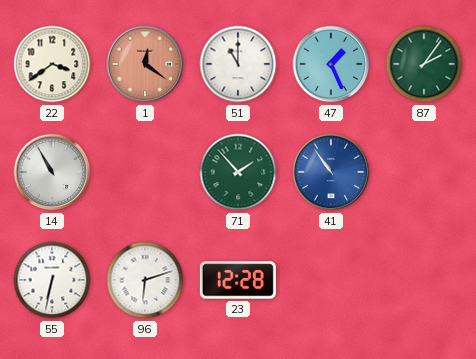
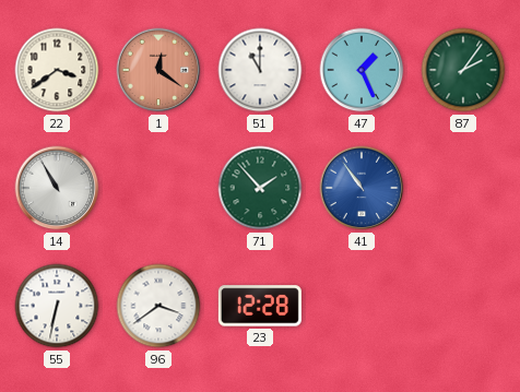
96: 6:12 -> 3:39
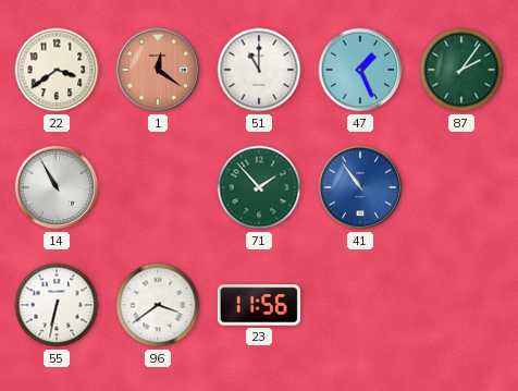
23: 12:28 -> 11:56
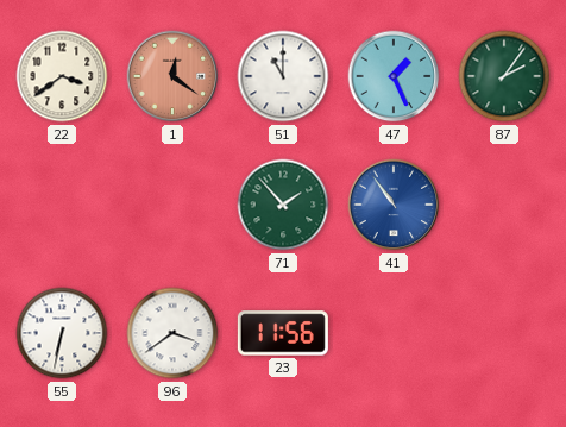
14: 10:55 -> none
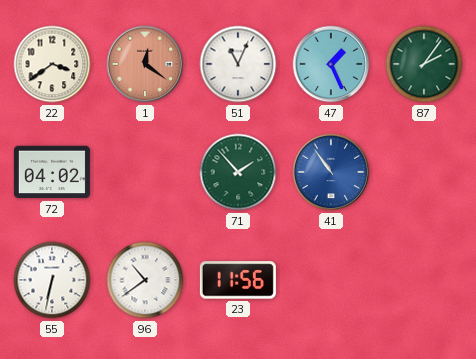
51: 11:00 -> 11:04
72: none -> 04:02
96: 3:39 -> 10:39
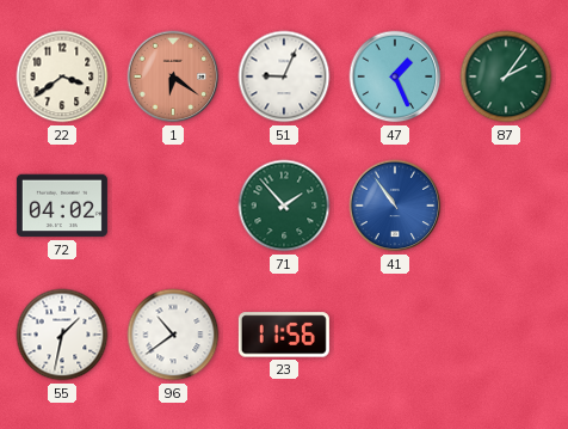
1: 12:21 -> 6:21
51: 11:04 -> 9:04
55: 6:32 -> 1:32
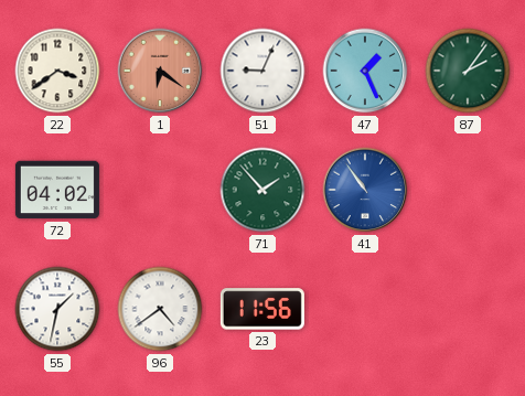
96: 10:39 -> 4:39
